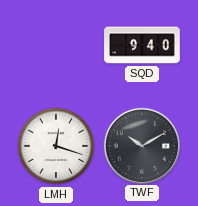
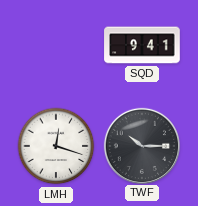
SQD: 9:40 -> 9:41
TWF: 10:10 -> 10:15
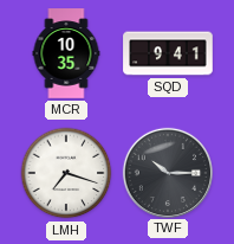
MCR: none -> 10:35
LMH: 12:18 -> 7:18
